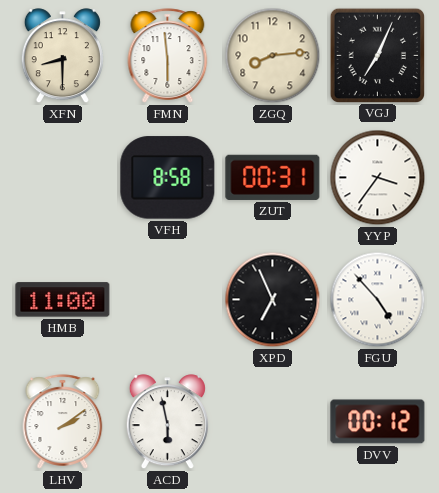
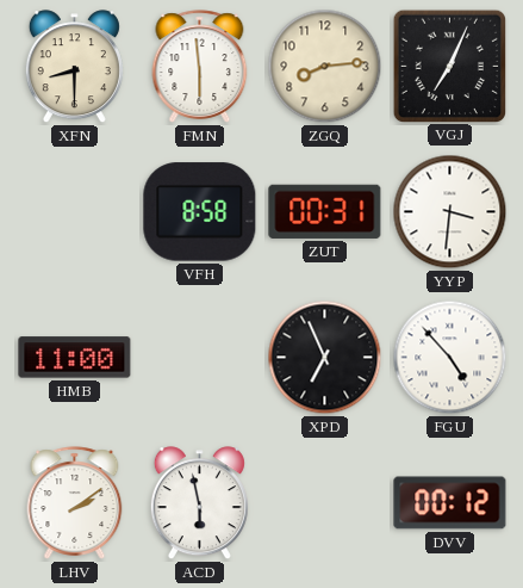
YYP: 3:36 -> 3:31
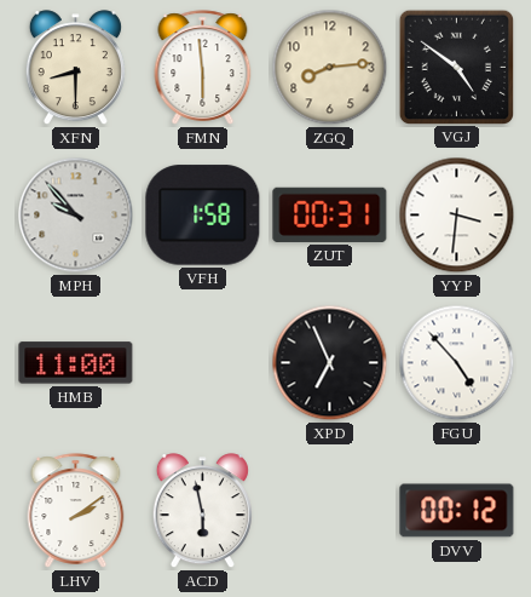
VGJ: 7:04 -> 4:51
MPH: none -> 9:53
VFH: 8:58 -> 1:58
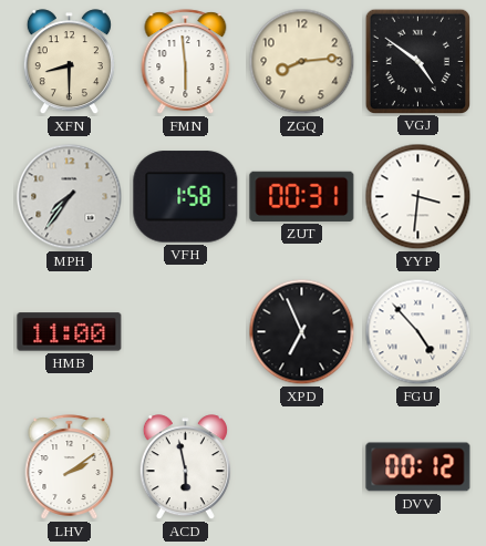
MPH: 9:53 -> 7:36
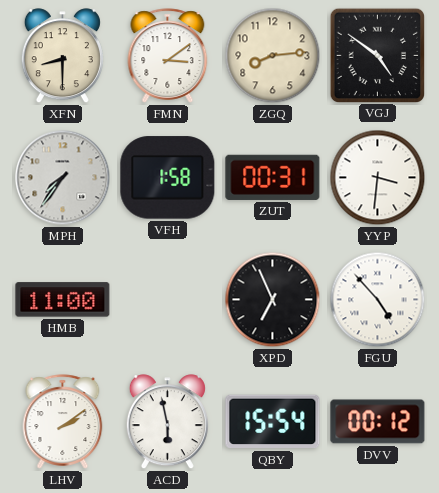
FMN: 5:59 -> 3:09
QBY: none -> 15:54
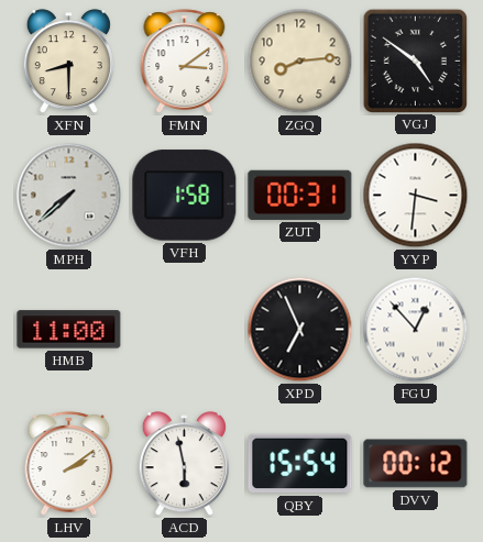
MPH: 7:36 -> 7:38
FGU: 4:53 -> 12:53
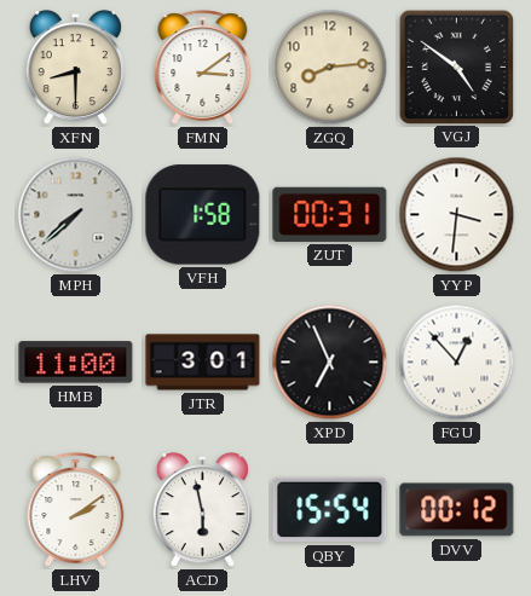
JTR: none -> 3:01
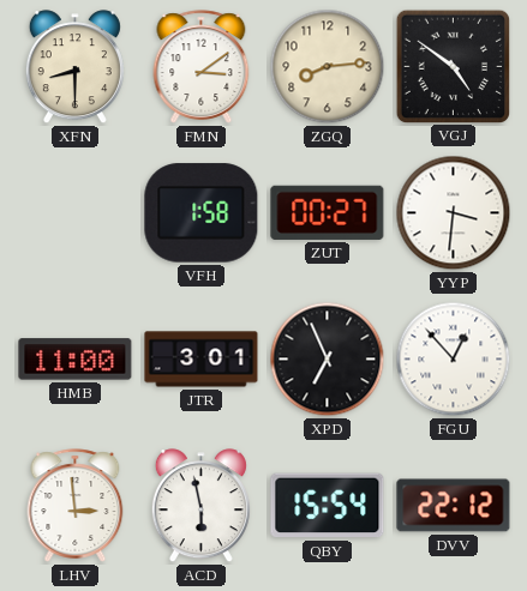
MPH: 7:38 -> none
ZUT: 00:31 -> 00:27
LHV: 2:09 -> 2:59
DVV: 00:12 -> 22:12
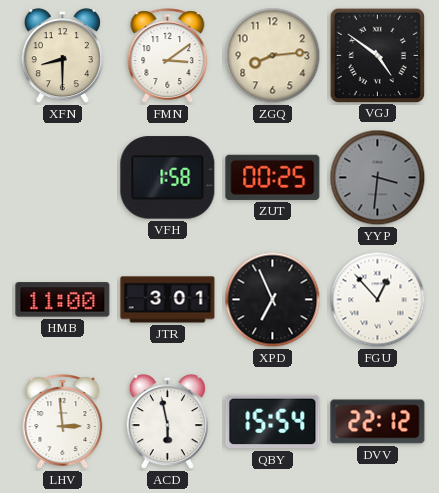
ZUT: 00:27 -> 00:25
YYP dial: white -> grey
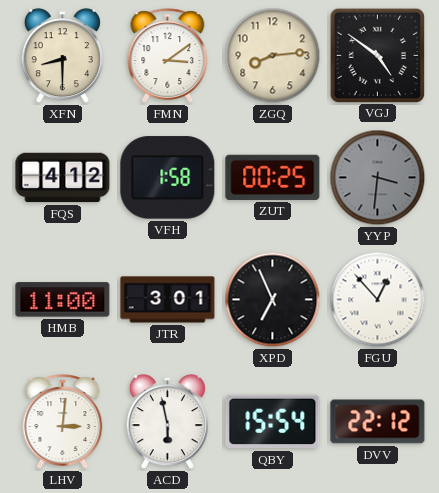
FQS: none -> 4:12
LHV: 2:59 -> 3:01
